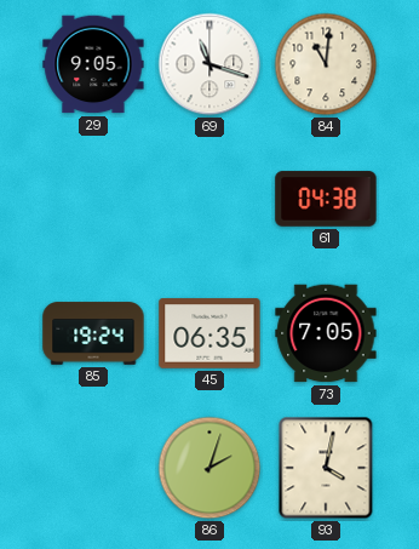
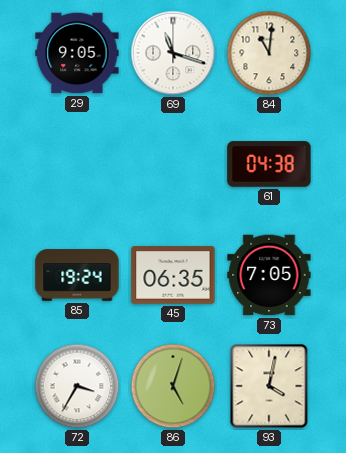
72: none -> 3:35
86: 2:03 -> 5:03
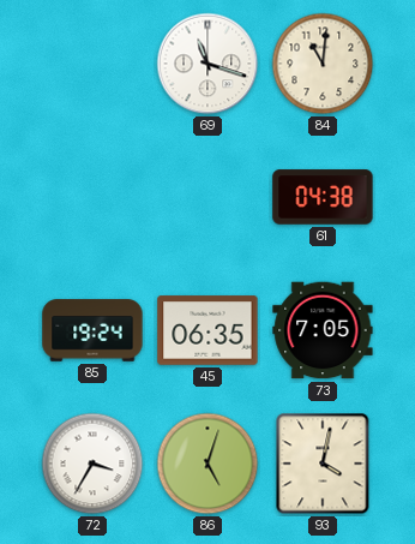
29: 9:05 -> none
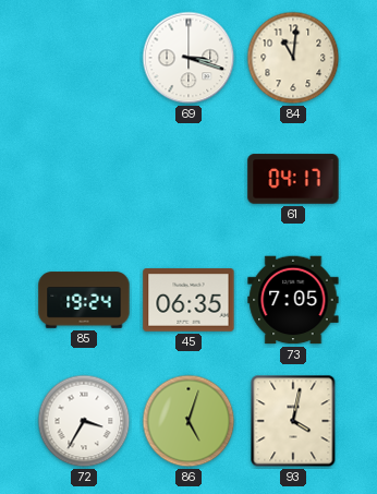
69: 11:18 -> 3:18
61: 04:38 -> 04:17
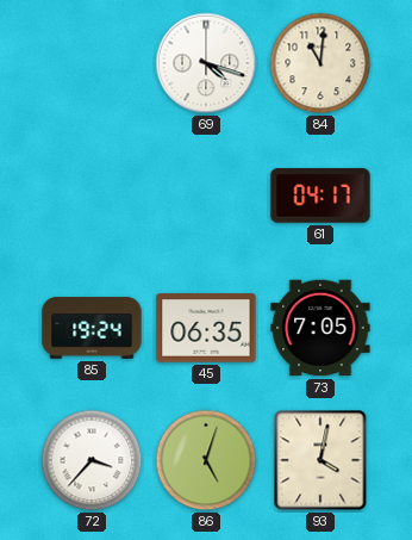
69: 3:18 -> 4:18
72: 3:35 -> 3:37
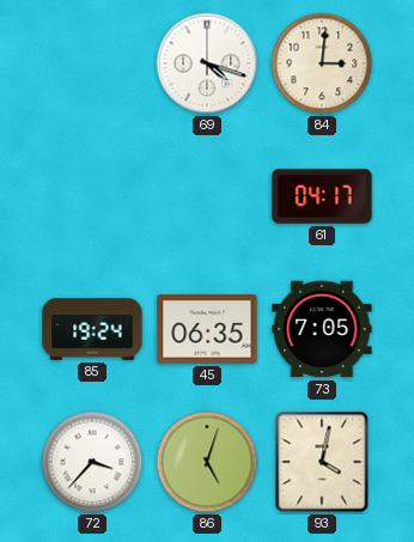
84: 11:01 -> 3:01
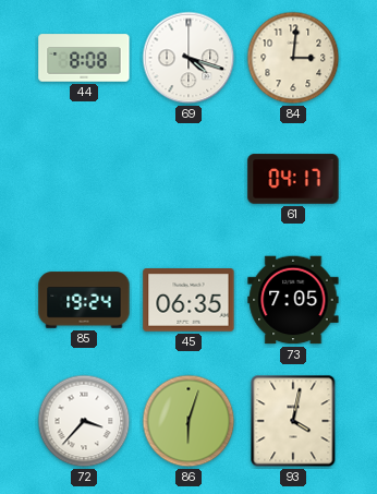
44: none -> 8:08
86: 5:03 -> 6:03
